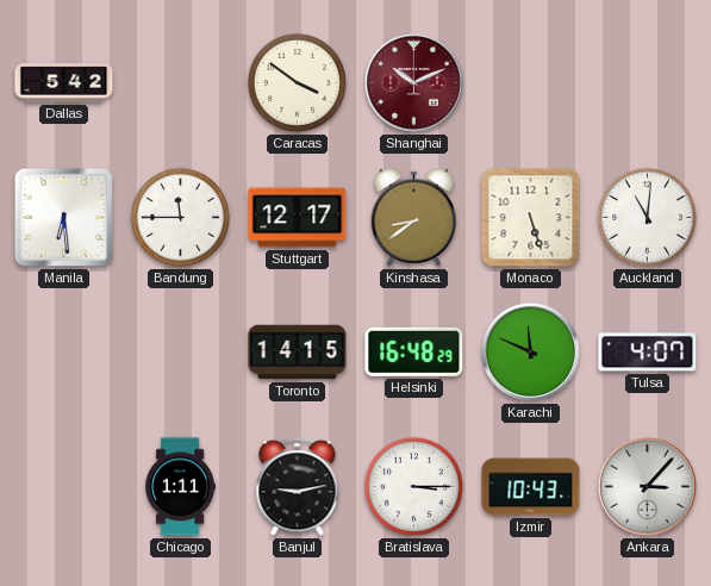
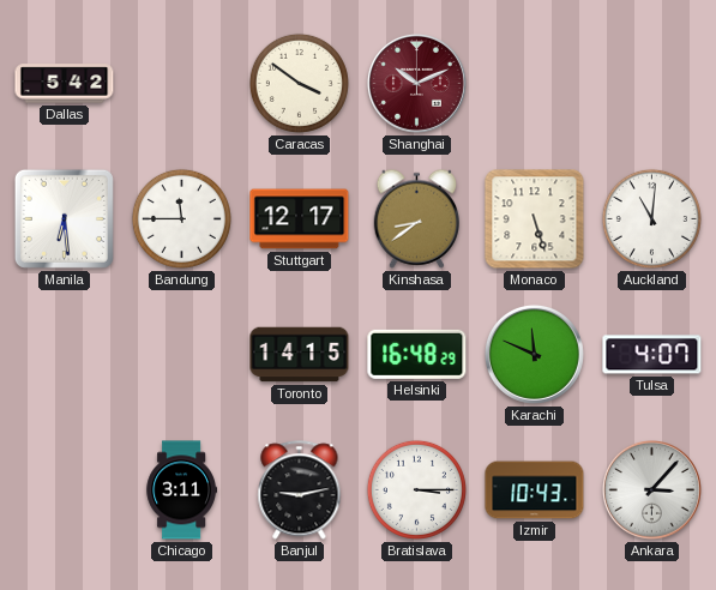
Chicago: 1:11 -> 3:11
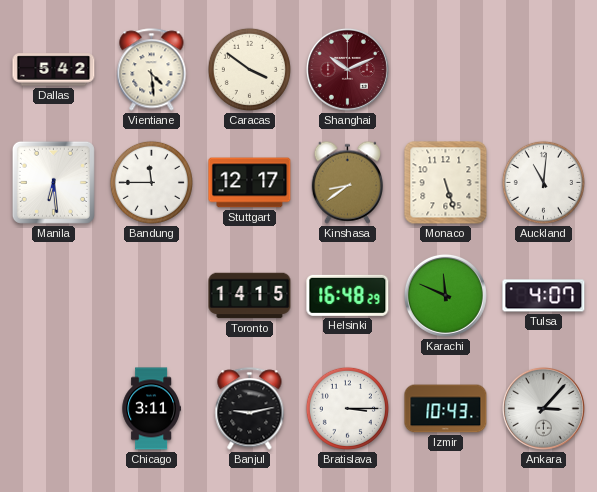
Vientiane: none -> 4:29
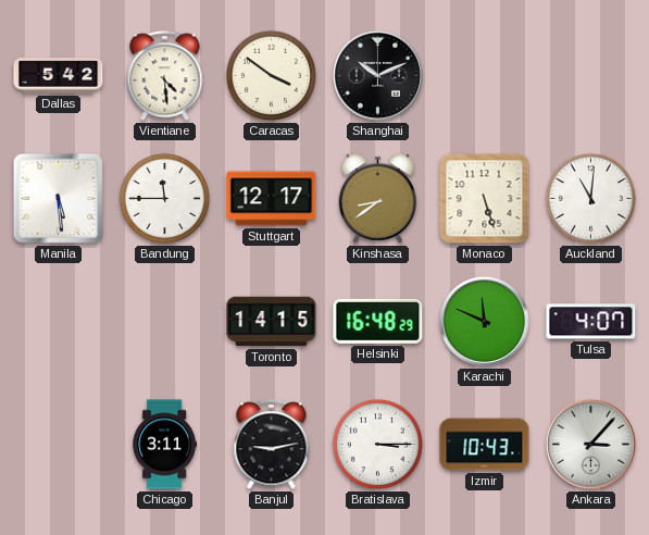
Shanghai dial: burgundy -> black
Manila: 6:29 -> 5:29
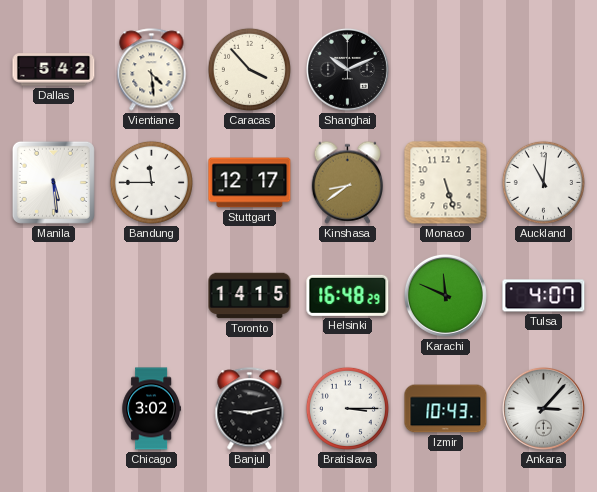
Caracas: 3:51 -> 3:53
Chicago: 3:11 -> 3:02
